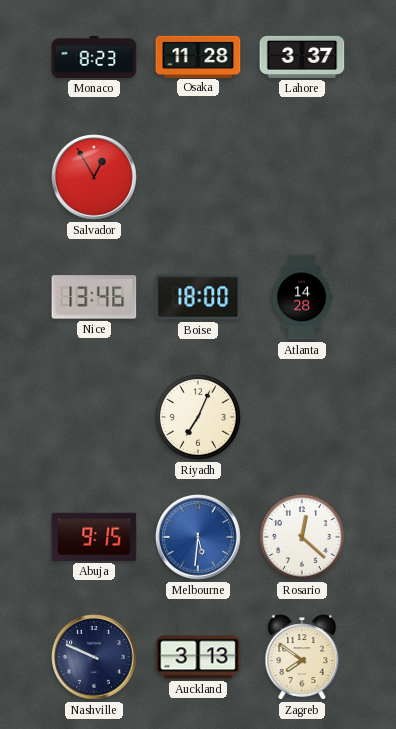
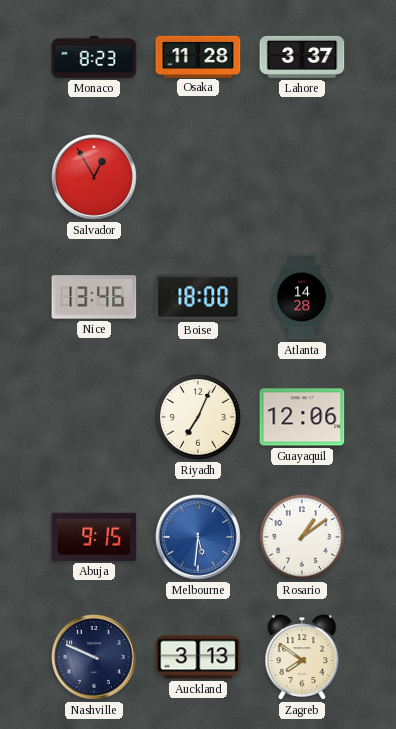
Guayaquil: none -> 12:06
Rosario: 12:22 -> 1:09
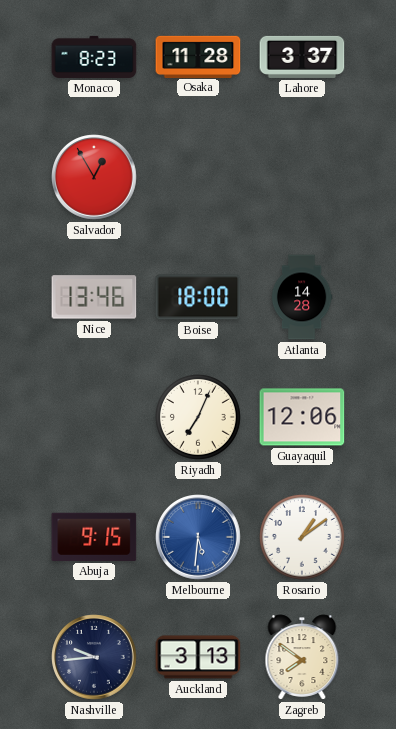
Nashville: 9:49 -> 9:44
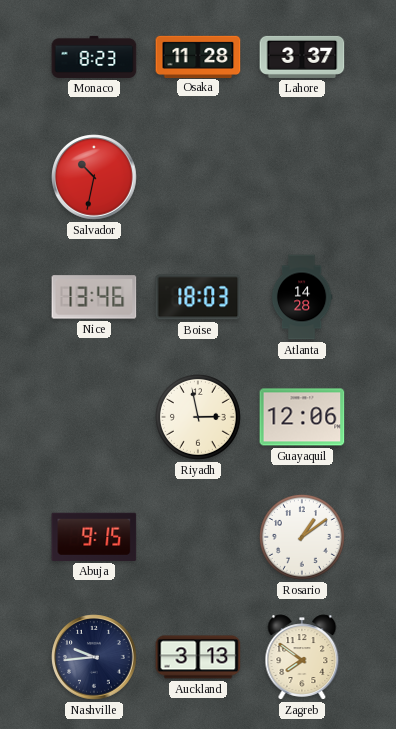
Salvador: 12:55 -> 10:32
Boise: 18:00 -> 18:03
Riyadh: 7:04 -> 2:58
Melbourne: 5:31 -> none
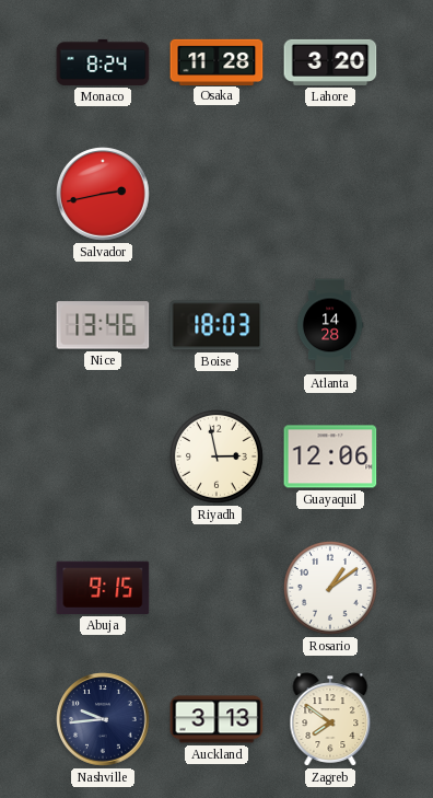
Monaco: 8:23 -> 8:24
Lahore: 3:37 -> 3:20
Salvador: 10:32 -> 2:43
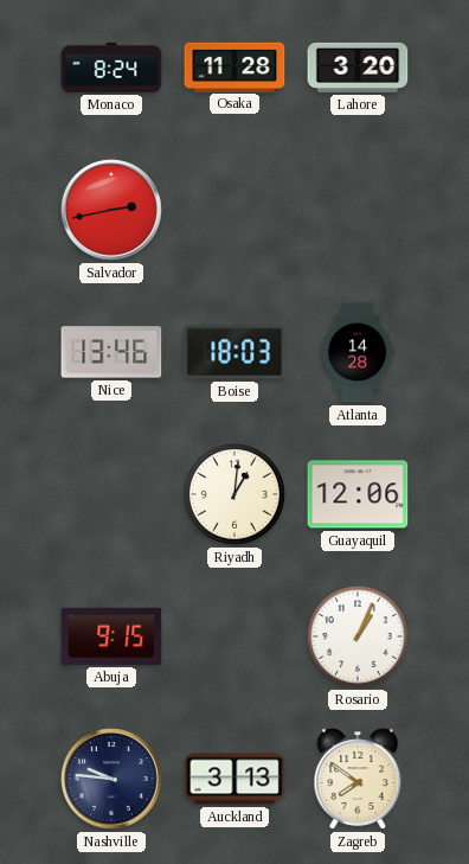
Riyadh: 2:58 -> 1:01
Rosario: 1:09 -> 1:04
Nashville: 9:44 -> 9:46
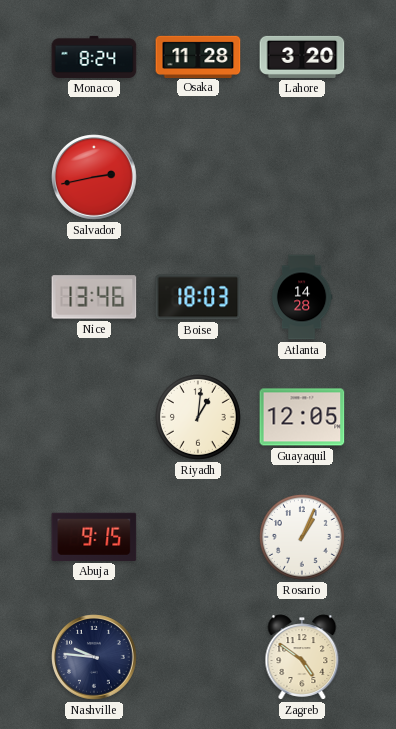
Guayaquil: 12:06 -> 12:05
Auckland: 3:13 -> none
Zagreb: 7:51 -> 4:51
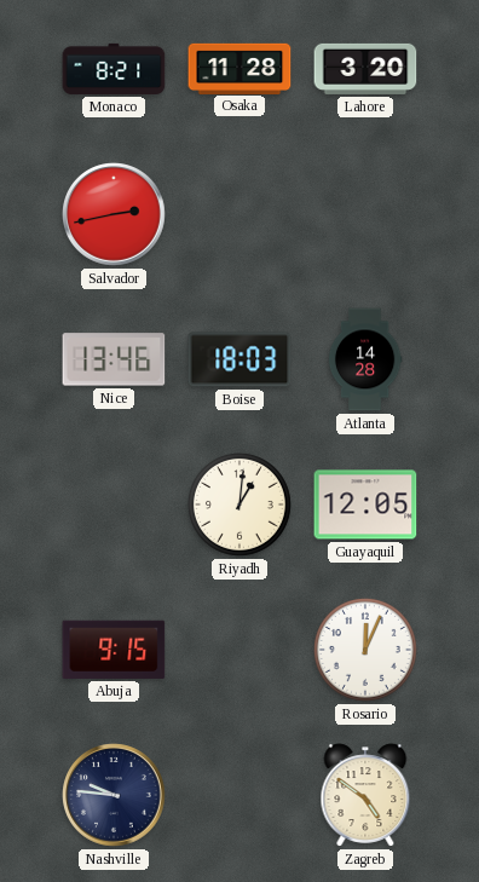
Monaco: 8:24 -> 8:21
Rosario: 1:04 -> 12:04
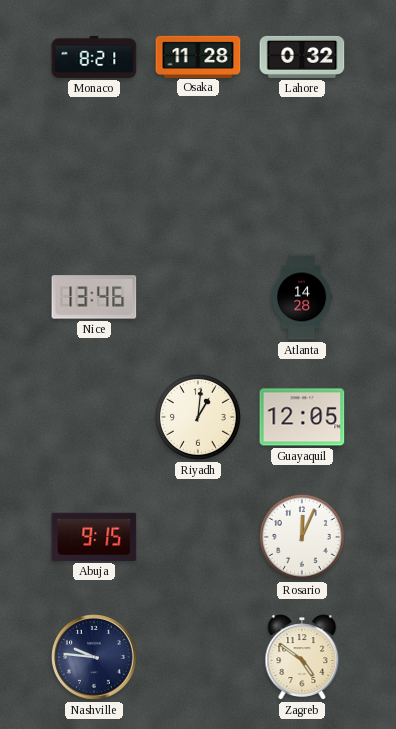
Lahore: 3:20 -> 0:32
Salvador: 2:43 -> none
Boise: 18:03 -> none
